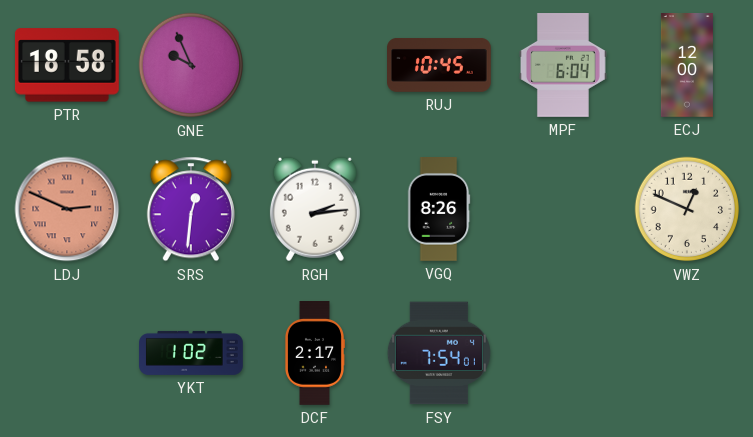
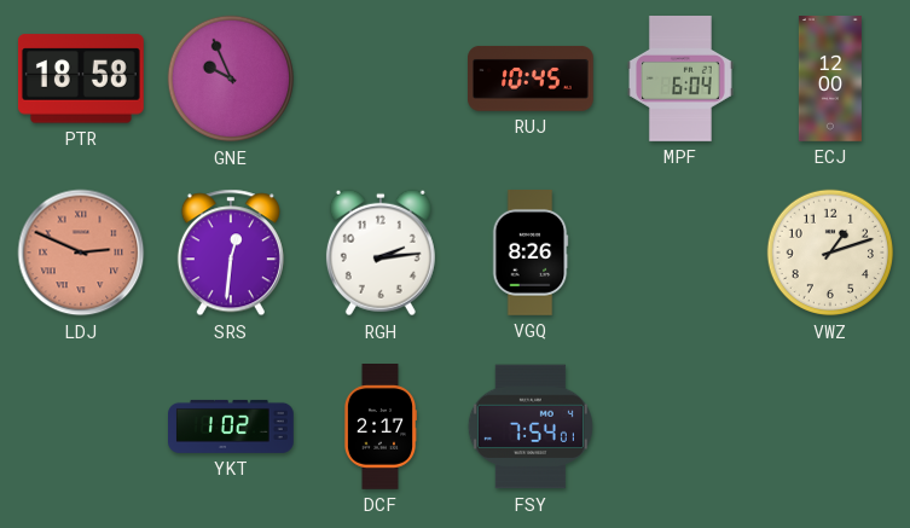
VWZ: 12:49 -> 1:12
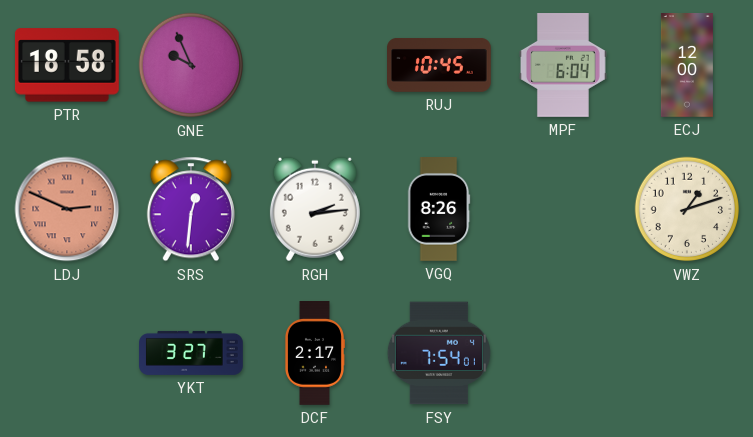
YKT: 1:02 -> 3:27
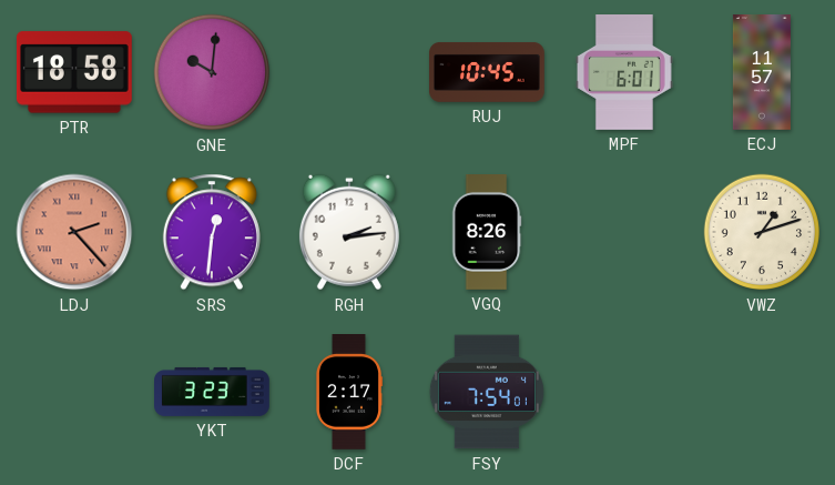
GNE: 9:56 -> 10:01
MPF: 6:04 -> 6:01
ECJ: 12:00 -> 11:57
LDJ: 2:49 -> 2:23
YKT: 3:27 -> 3:23
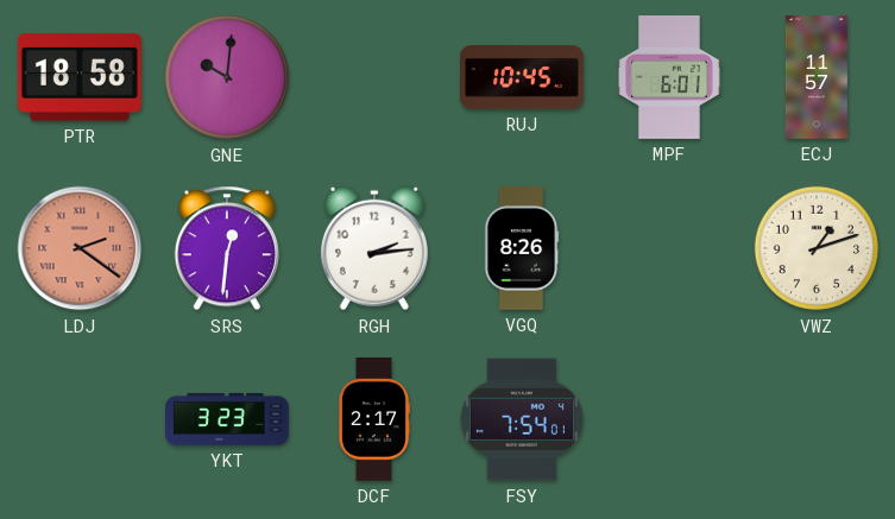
LDJ: 2:23 -> 2:21
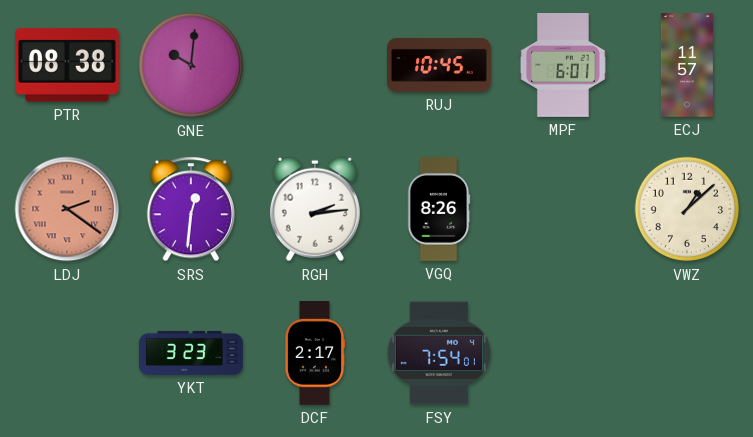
PTR: 18:58 -> 08:38
VWZ: 1:12 -> 1:08
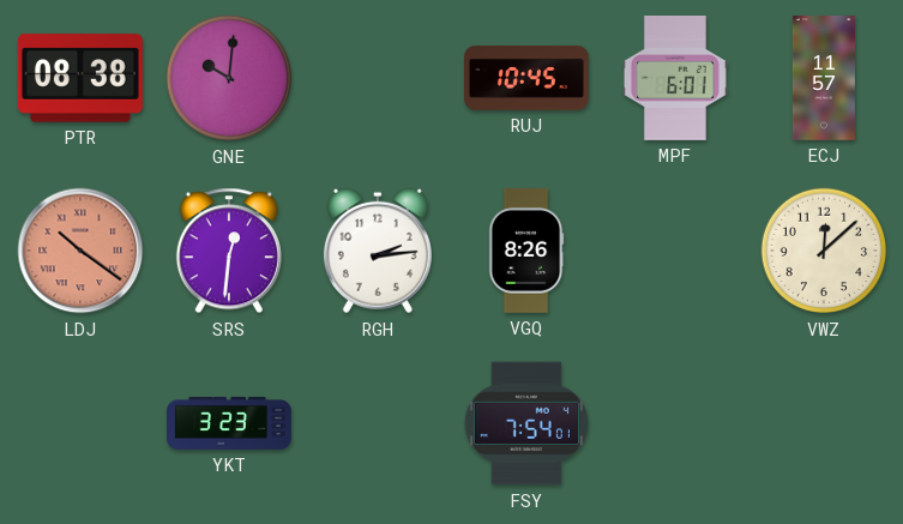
LDJ: 2:21 -> 10:21
VWZ: 1:08 -> 12:08
DCF: 2:17 -> none
